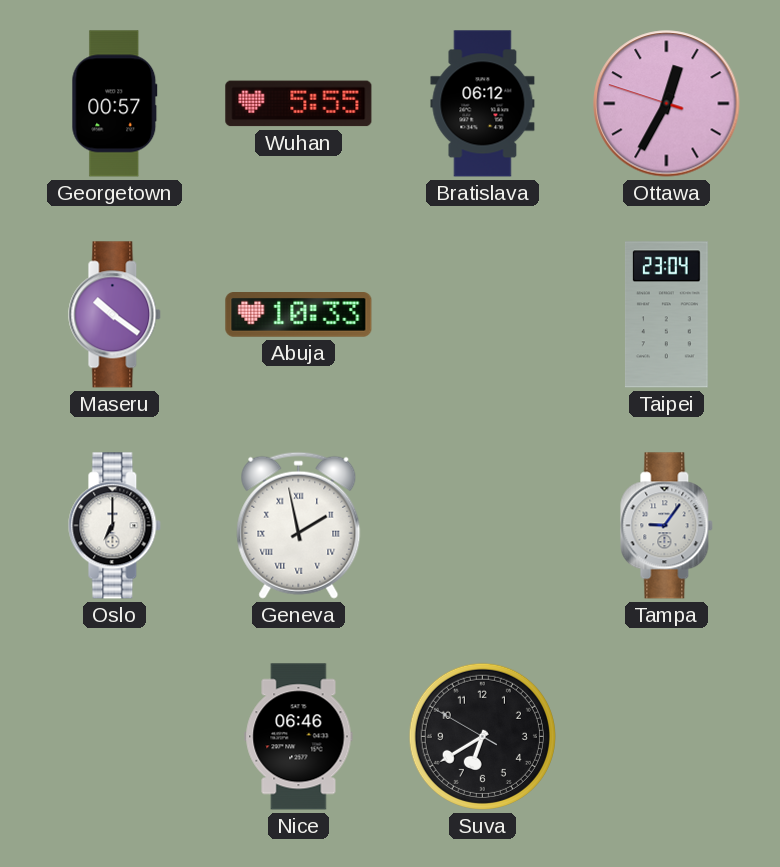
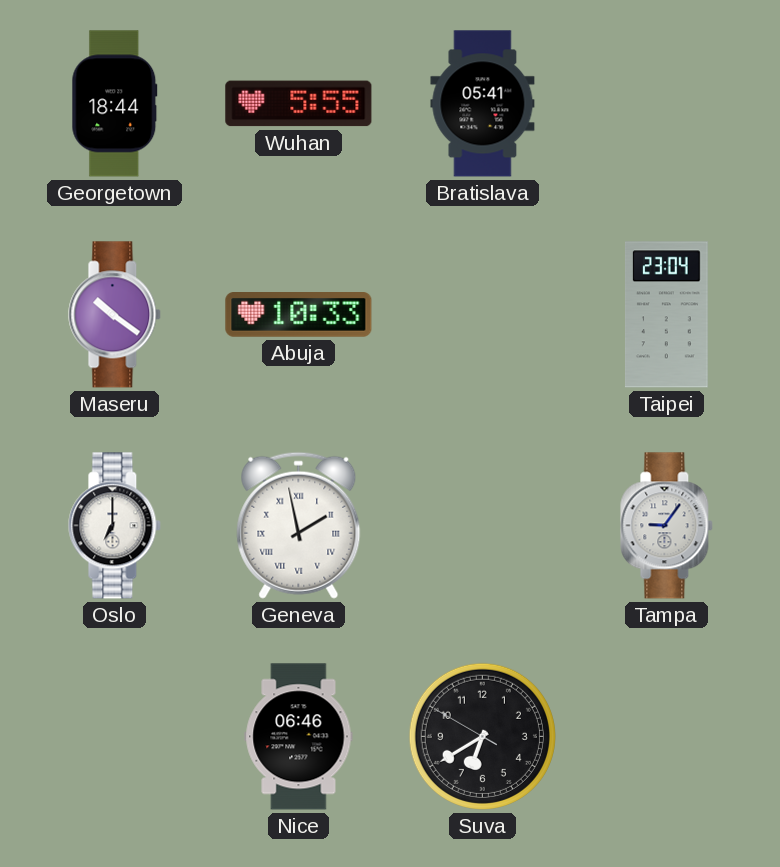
Georgetown: 00:57 -> 18:44
Bratislava: 06:12 -> 05:41
Ottawa: 12:34 -> none
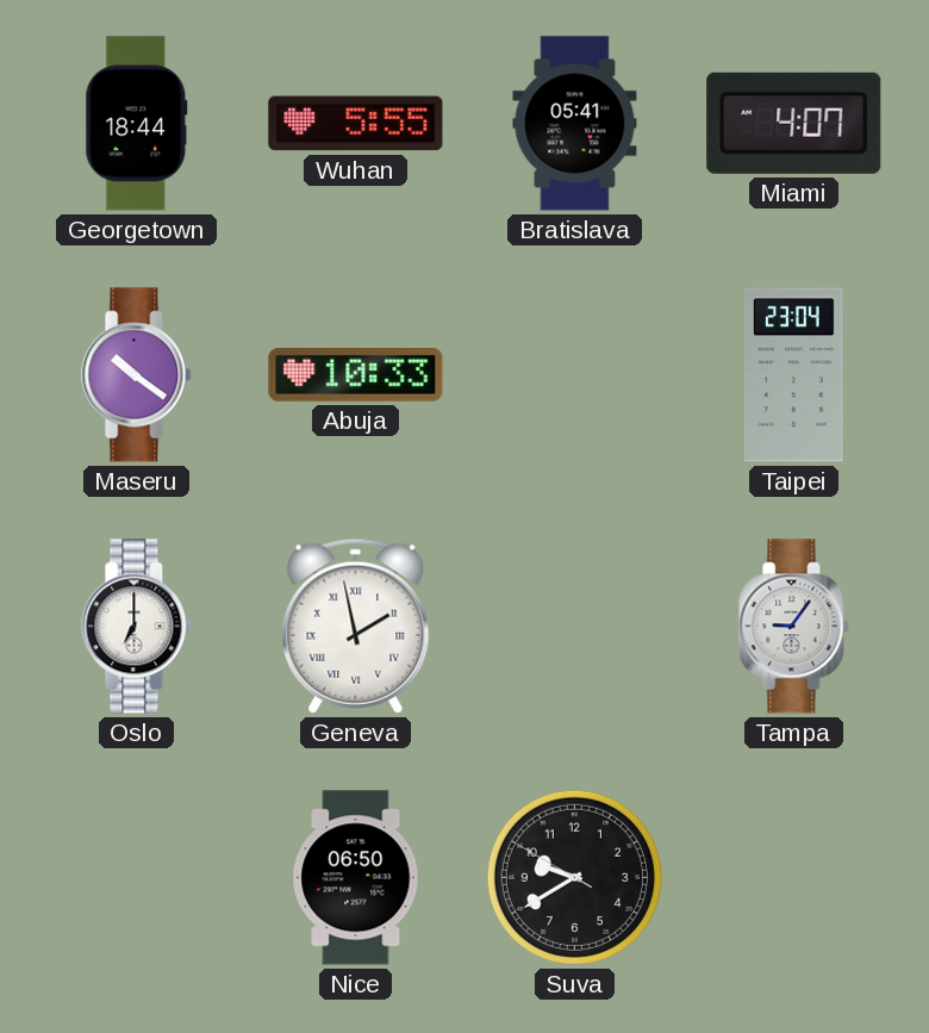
Miami: none -> 4:07
Nice: 06:46 -> 06:50
Suva: 6:39 -> 9:39
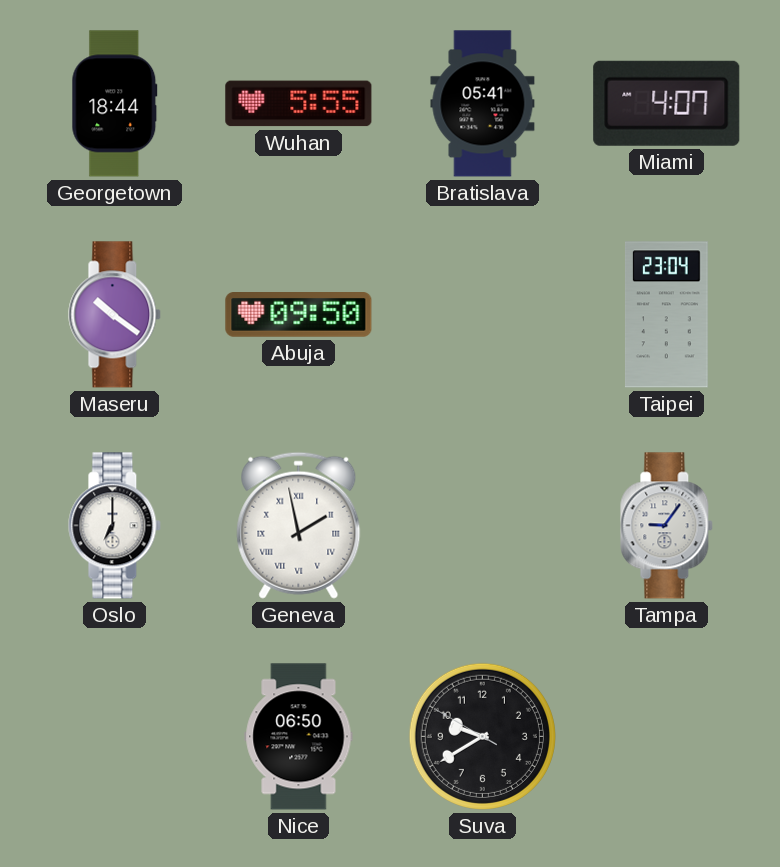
Abuja: 10:33 -> 09:50
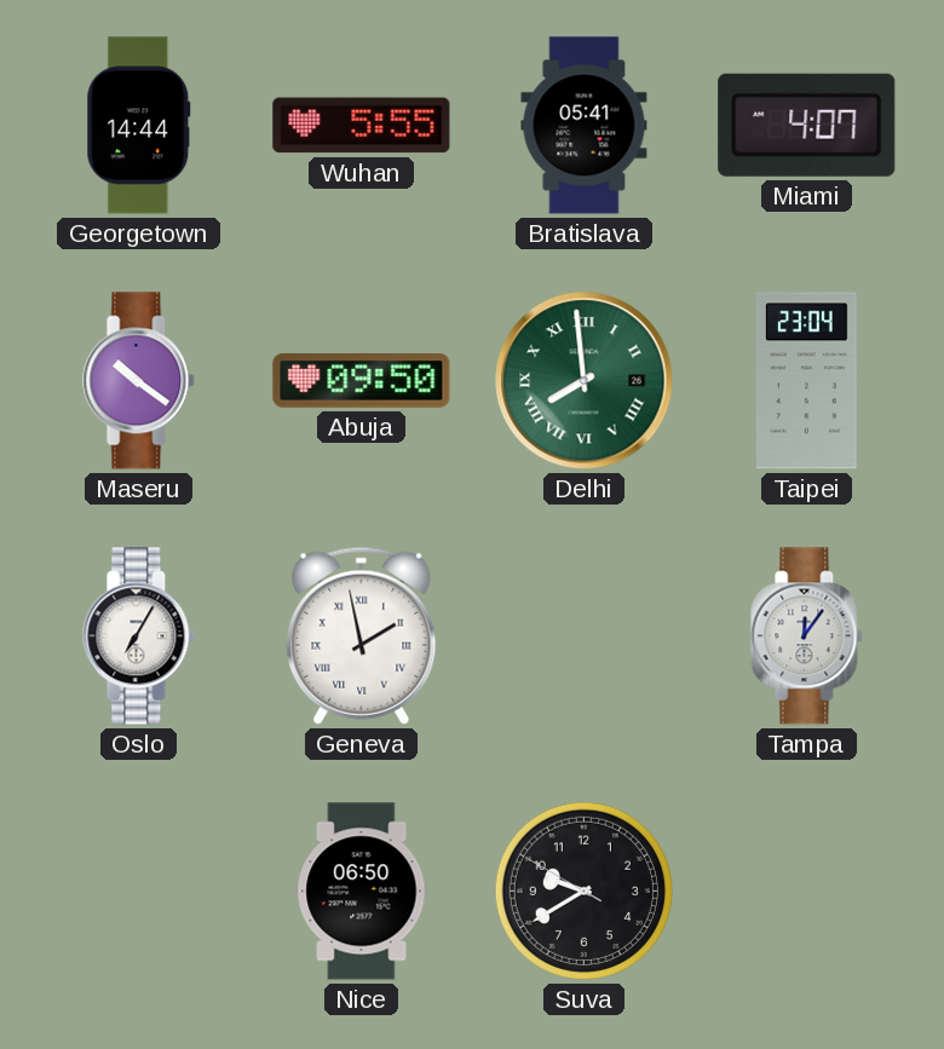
Georgetown: 18:44 -> 14:44
Delhi: none -> 7:59
Oslo: 7:00 -> 7:05
Tampa: 9:06 -> 12:06
